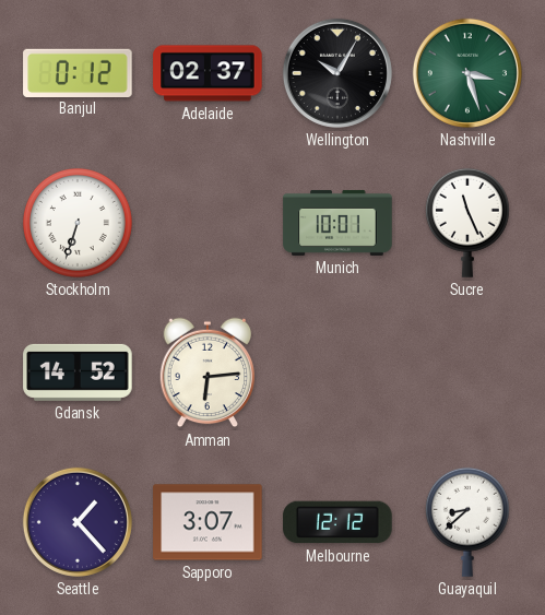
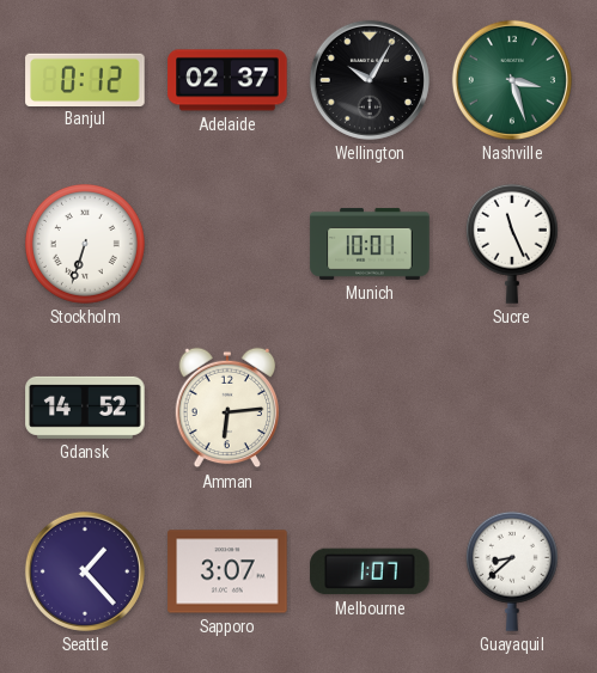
Melbourne: 12:12 -> 1:07
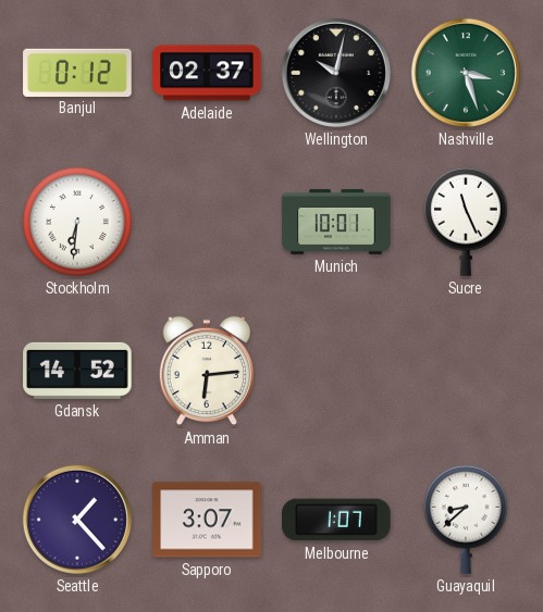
Wellington: 10:05 -> 10:02
Stockholm: 6:33 -> 6:31
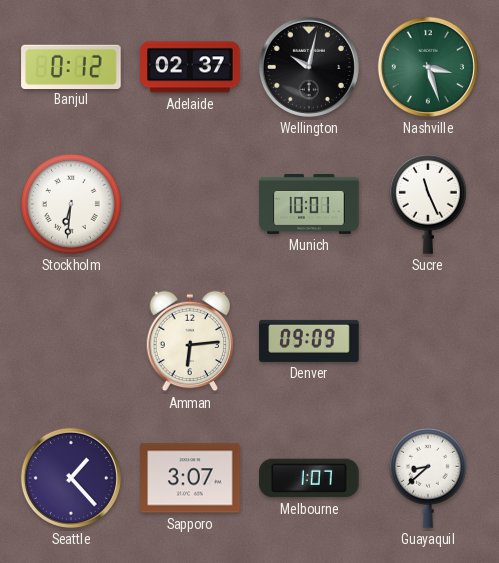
Gdansk: 14:52 -> none
Denver: none -> 09:09
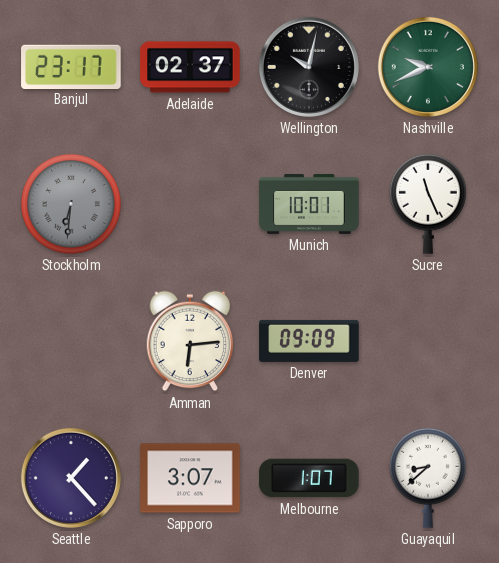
Banjul: 0:12 -> 23:17
Nashville: 3:27 -> 9:41
Stockholm dial: white -> grey
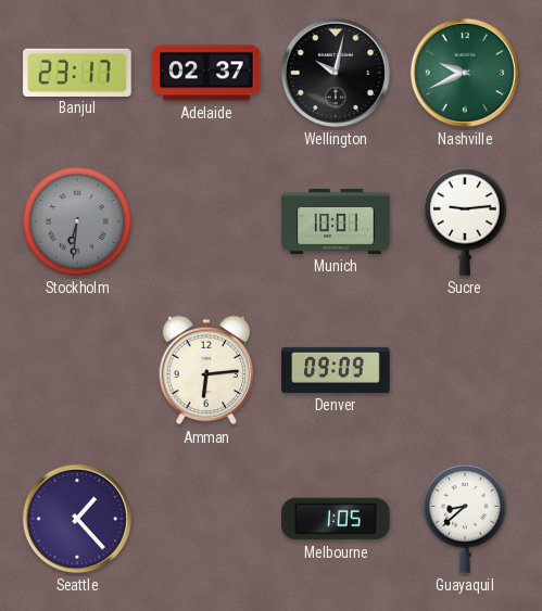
Sucre: 11:26 -> 9:14
Sapporo: 3:07 -> none
Melbourne: 1:07 -> 1:05
